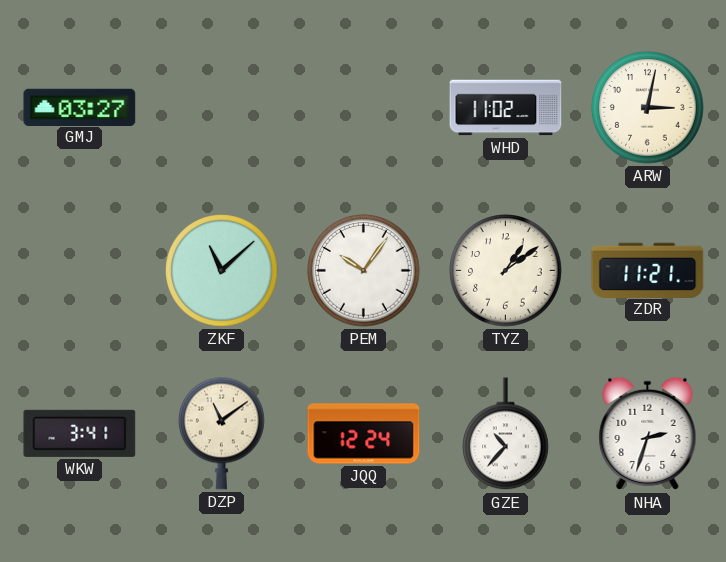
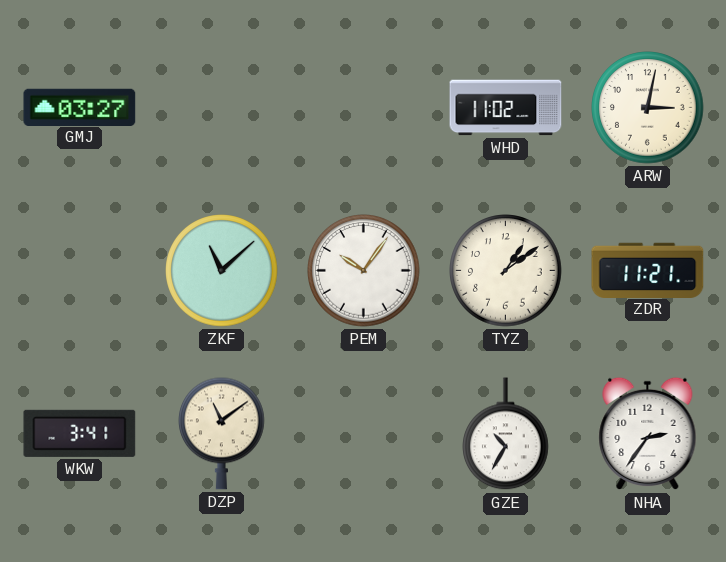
JQQ: 12:24 -> none
GZE: 10:37 -> 10:35
NHA: 2:33 -> 2:36
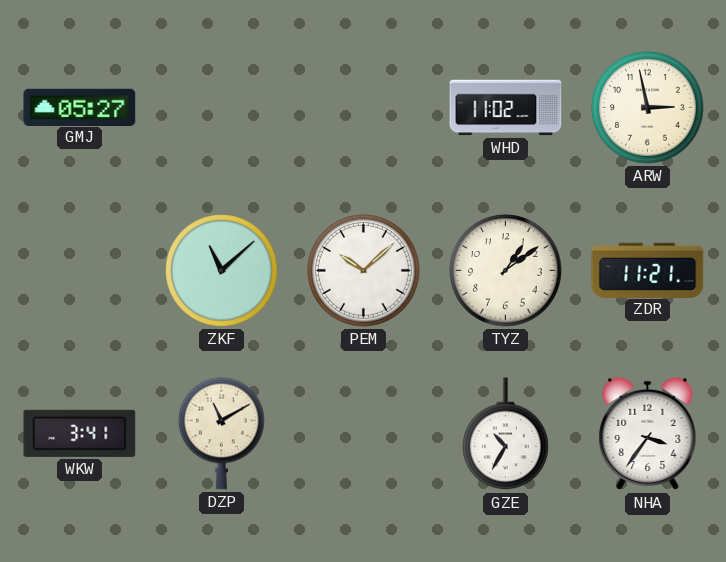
GMJ: 03:27 -> 05:27
ARW: 3:02 -> 2:58
PEM: 10:06 -> 10:08
DZP: 11:09 -> 11:10
NHA: 2:36 -> 3:36
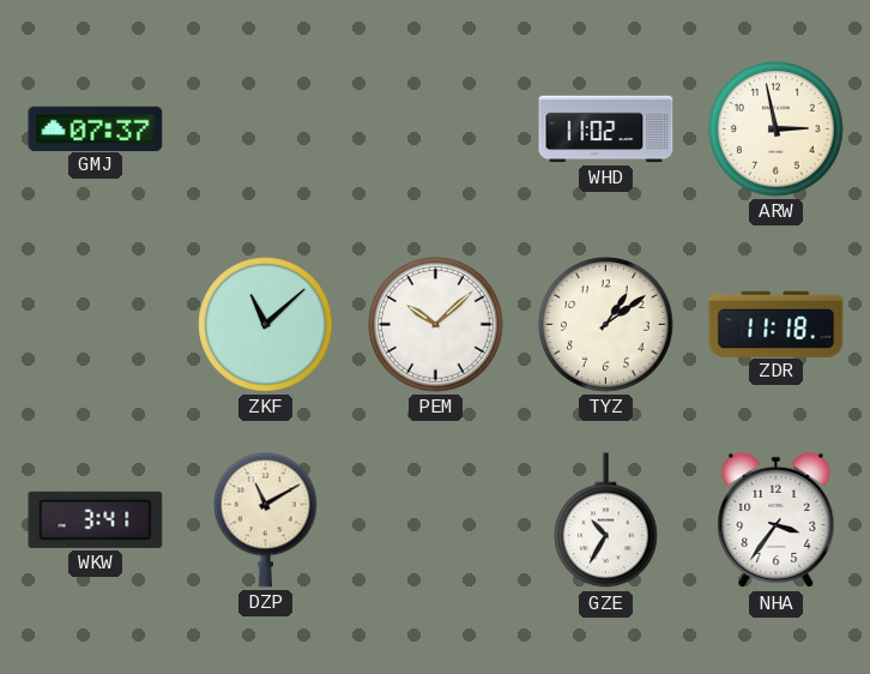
GMJ: 05:27 -> 07:37
ZDR: 11:21 -> 11:18
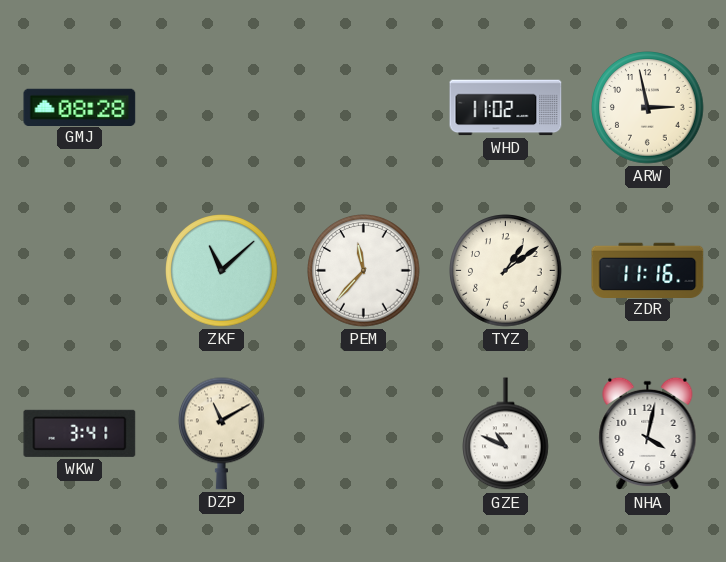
GMJ: 07:37 -> 08:28
PEM: 10:08 -> 11:37
ZDR: 11:18 -> 11:16
GZE: 10:35 -> 10:49
NHA: 3:36 -> 4:02
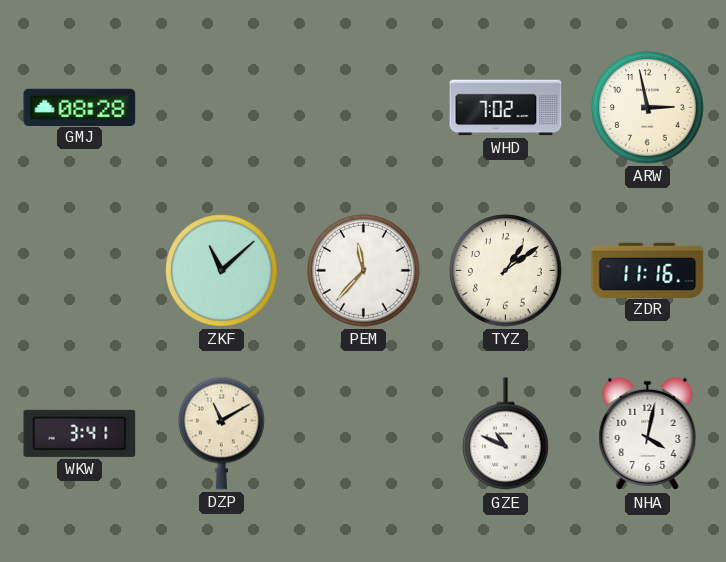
WHD: 11:02 -> 7:02
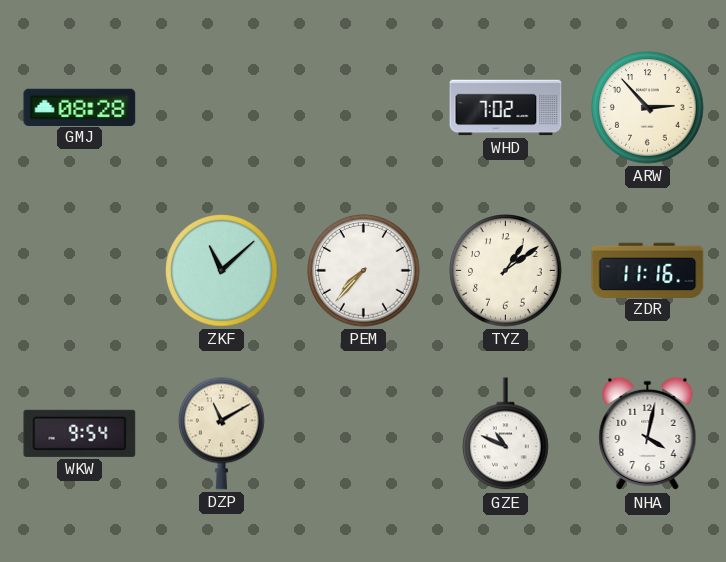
ARW: 2:58 -> 2:53
PEM: 11:37 -> 7:37
WKW: 3:41 -> 9:54
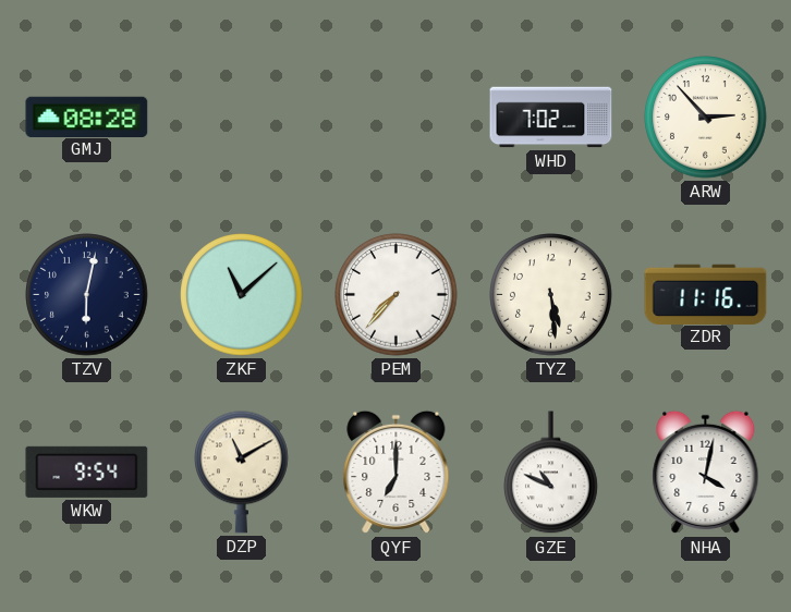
TZV: none -> 6:02
TYZ: 1:09 -> 5:29
QYF: none -> 7:00
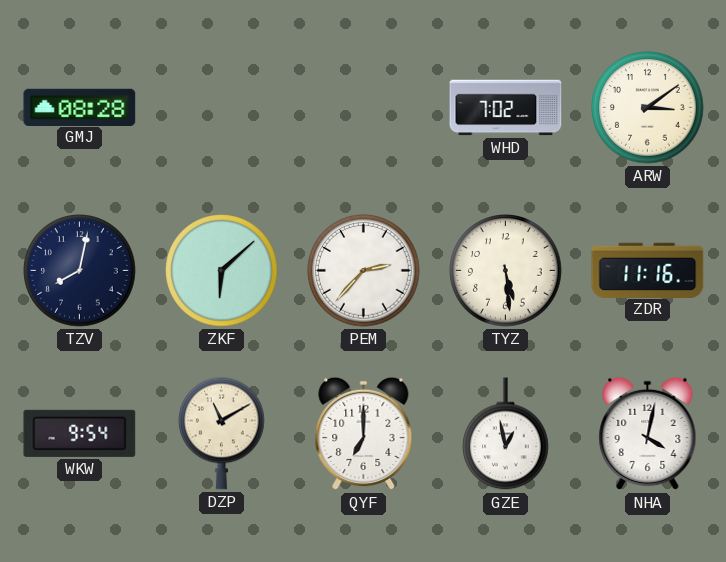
ARW: 2:53 -> 3:09
TZV: 6:02 -> 8:02
ZKF: 11:08 -> 6:08
PEM: 7:37 -> 2:37
GZE: 10:49 -> 12:58
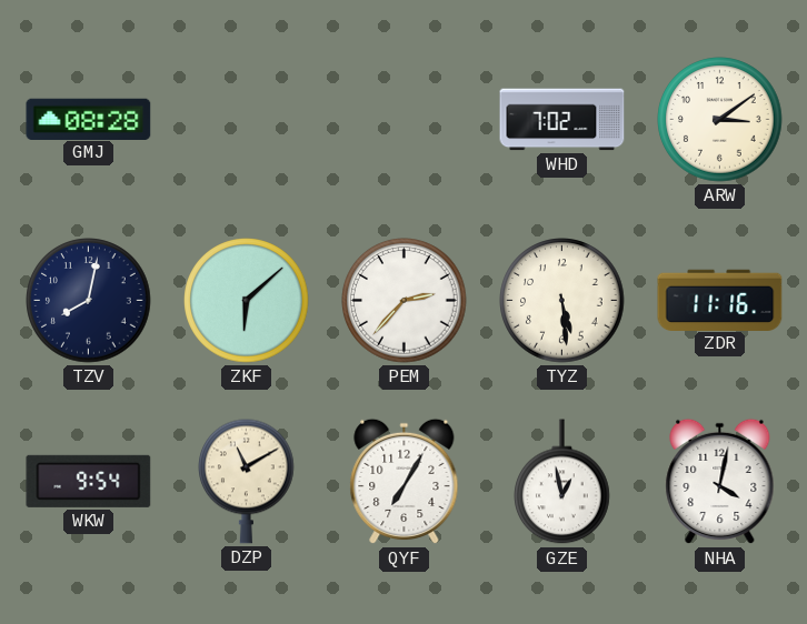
QYF: 7:00 -> 7:05
